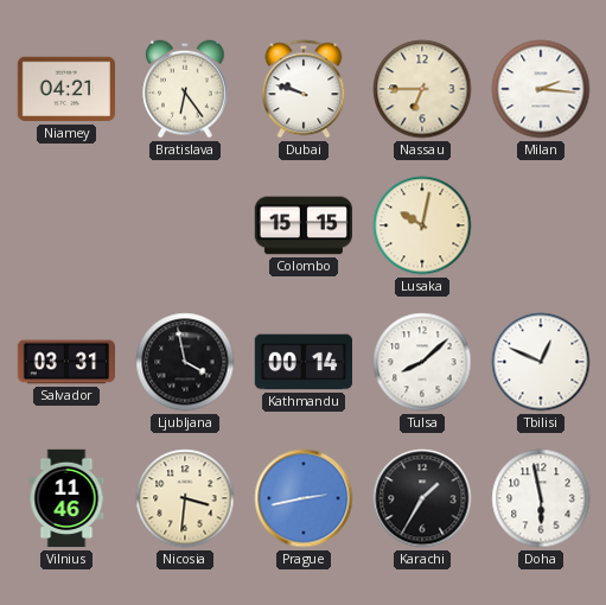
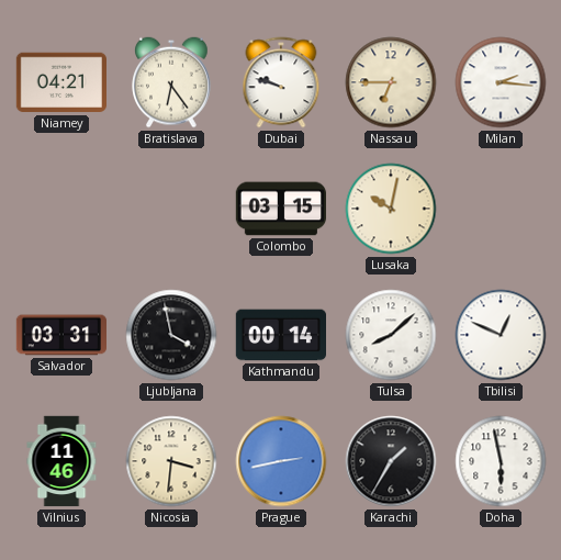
Colombo: 15:15 -> 03:15
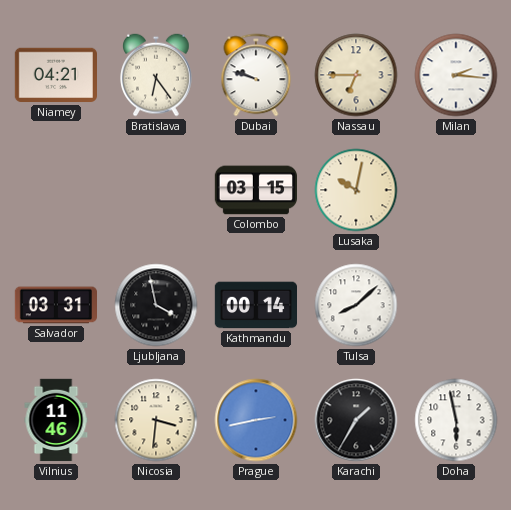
Tbilisi: 12:49 -> none
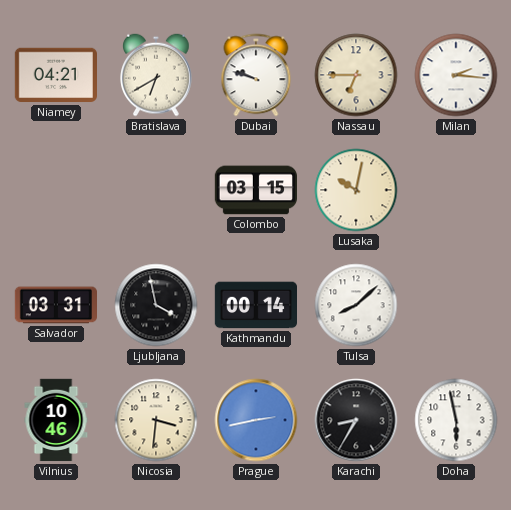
Bratislava: 6:24 -> 6:40
Vilnius: 11:46 -> 10:46
Karachi: 1:35 -> 8:35
